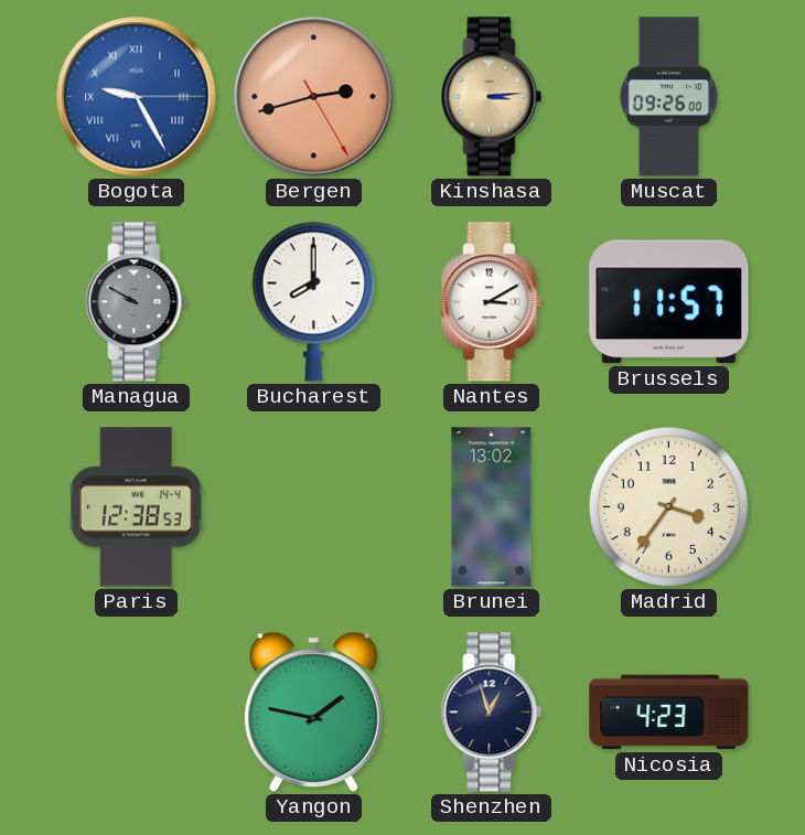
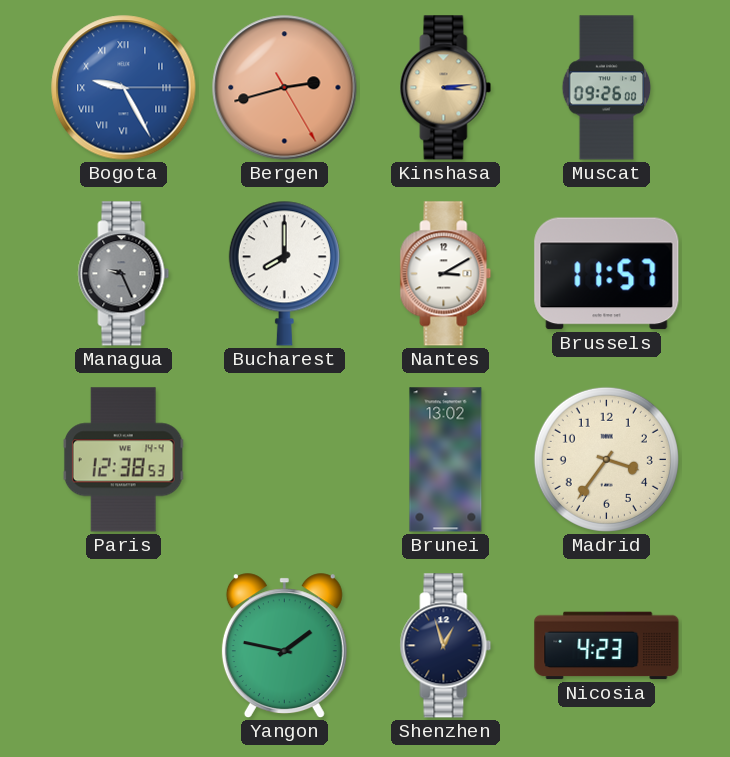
Managua: 9:50 -> 9:26
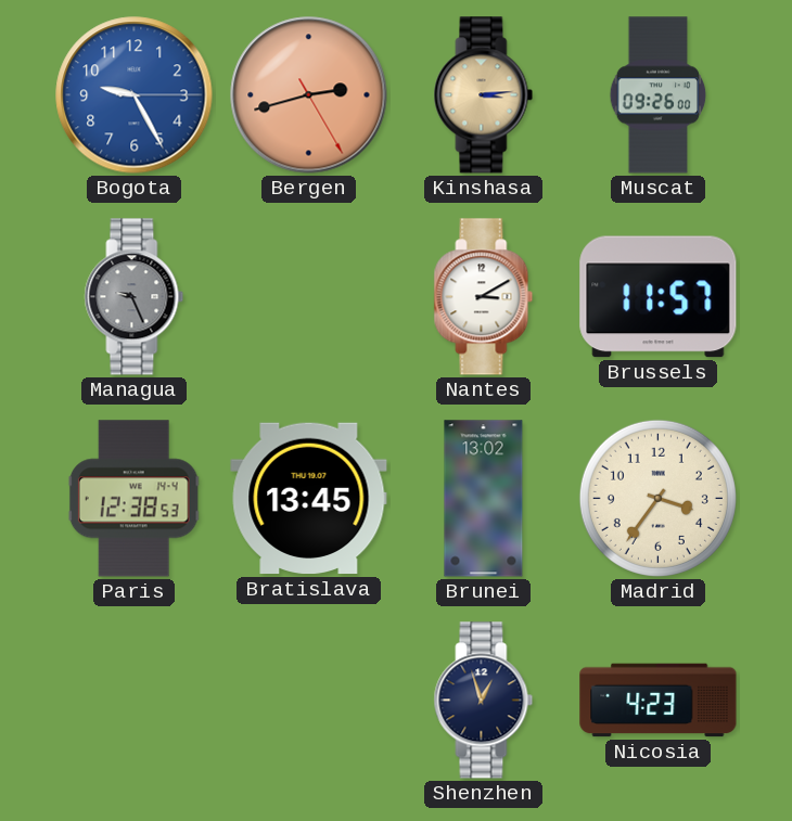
Bogota numerals: Roman -> Arabic
Bucharest: 8:00 -> none
Bratislava: none -> 13:45
Yangon: 1:47 -> none
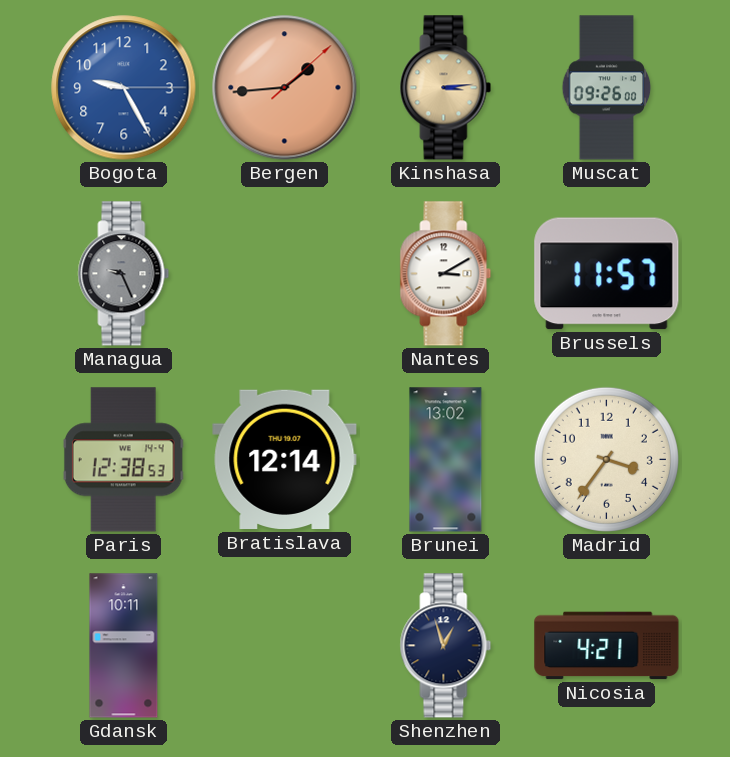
Bergen: 2:42 -> 1:44
Bratislava: 13:45 -> 12:14
Gdansk: none -> 10:11
Nicosia: 4:23 -> 4:21
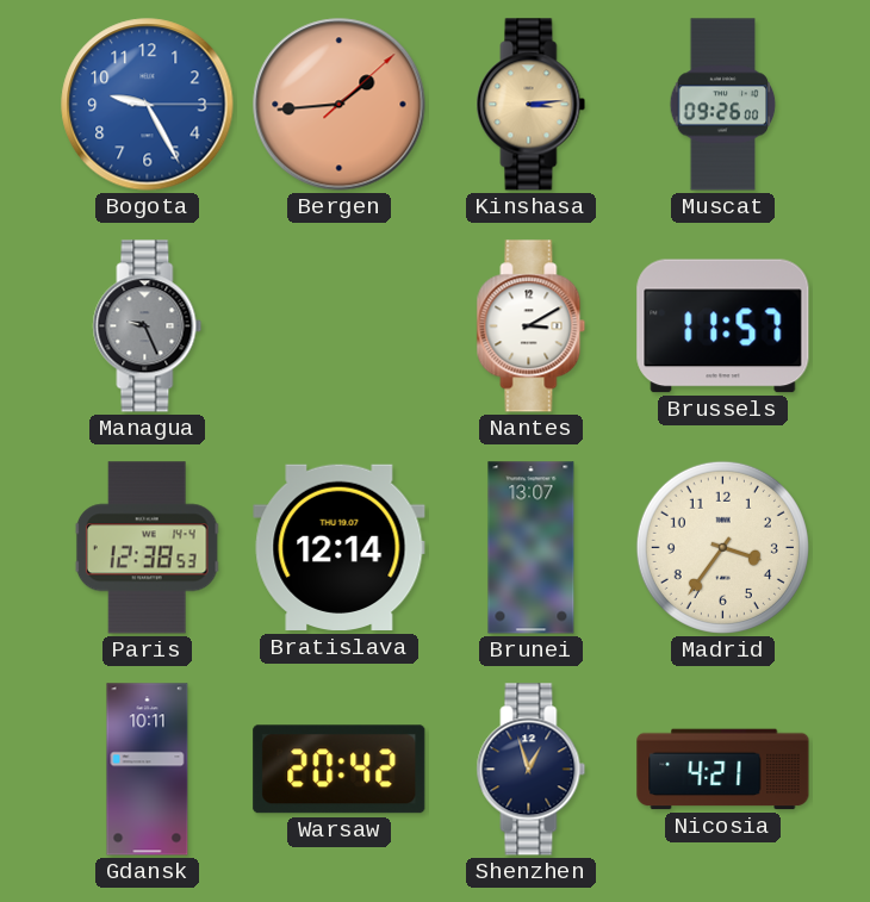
Brunei: 13:02 -> 13:07
Warsaw: none -> 20:42
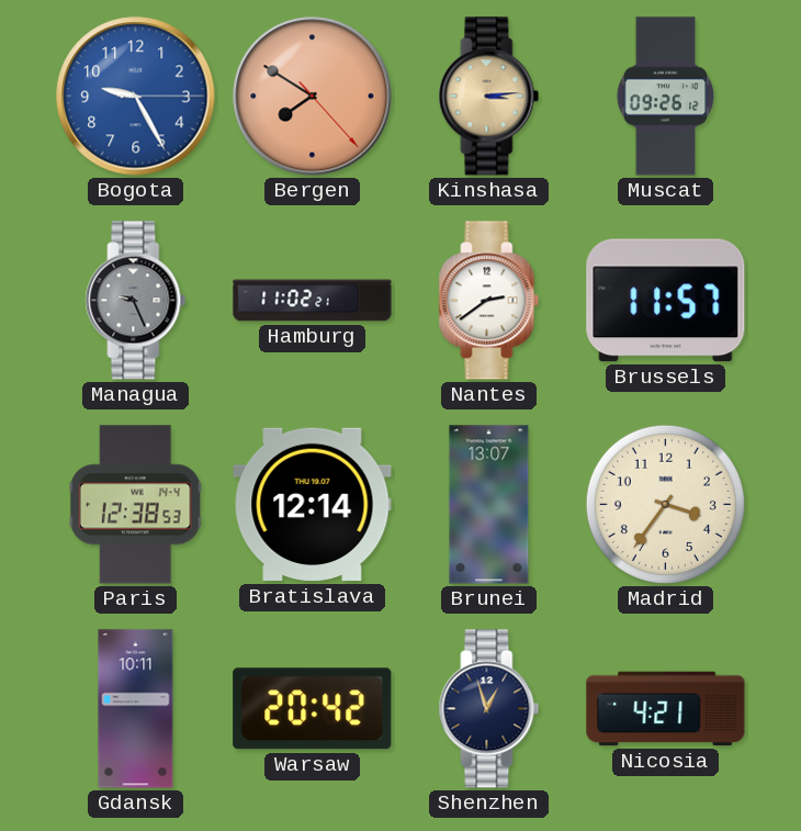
Bergen: 1:44 -> 7:50
Muscat: 09:26:00 -> 09:26:12
Hamburg: none -> 11:02
Nantes: 3:10 -> 2:39
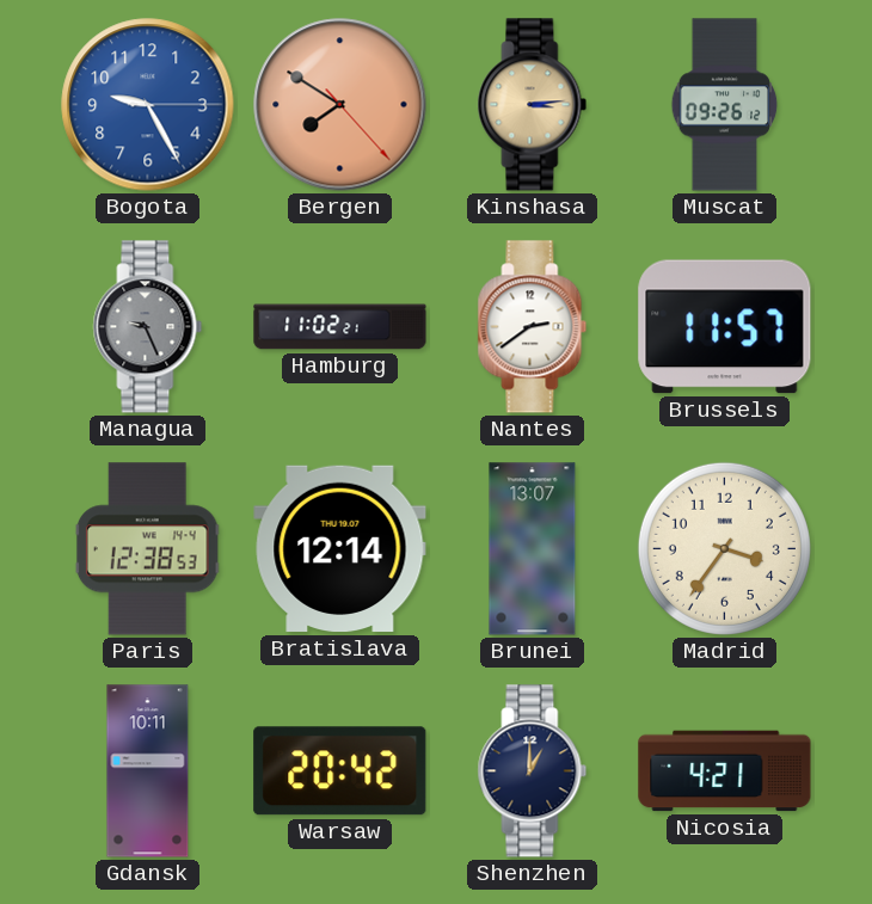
Shenzhen: 12:57 -> 1:00
